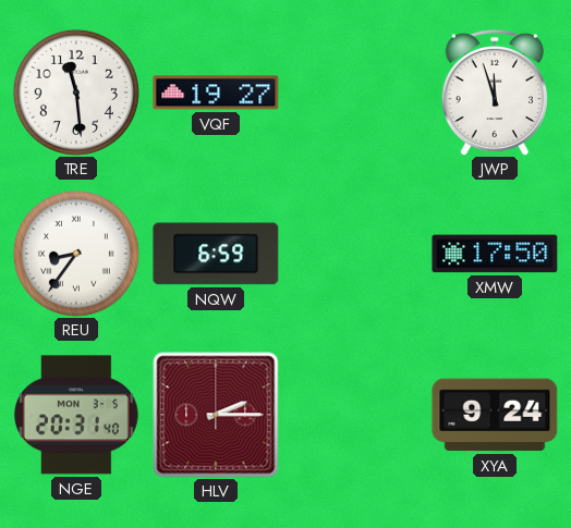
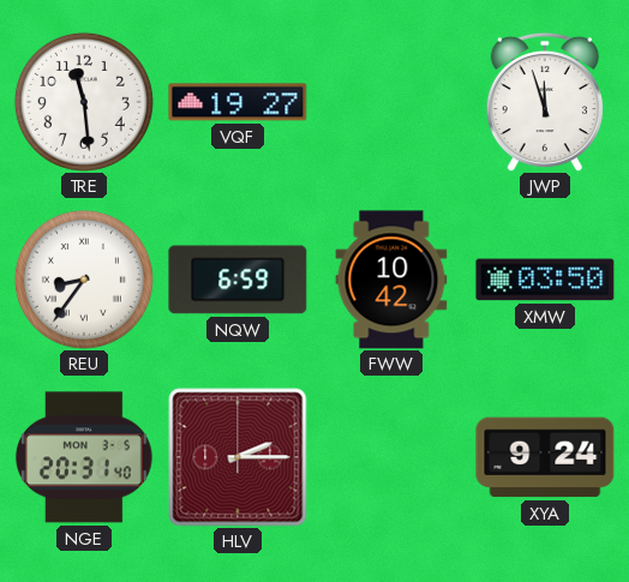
FWW: none -> 10:42
XMW: 17:50 -> 03:50
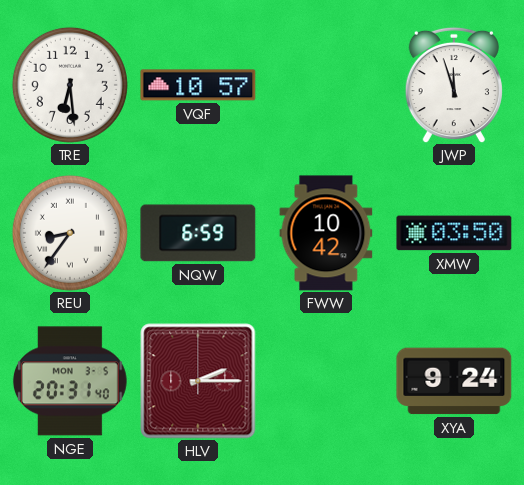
TRE: 11:29 -> 6:29
VQF: 19:27 -> 10:57
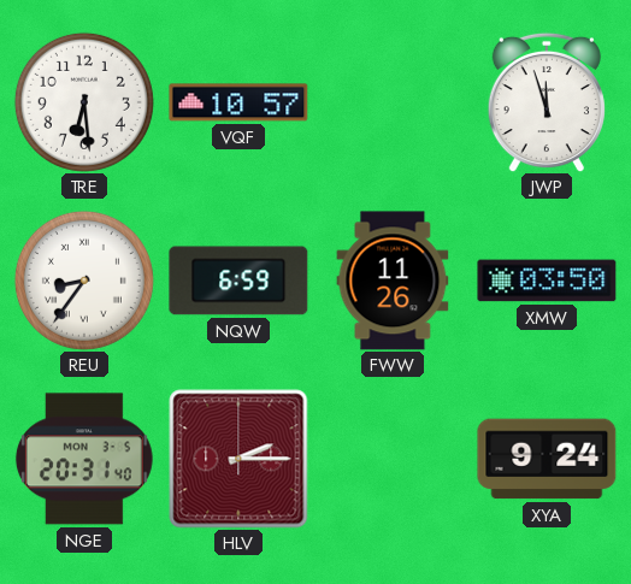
FWW: 10:42 -> 11:26
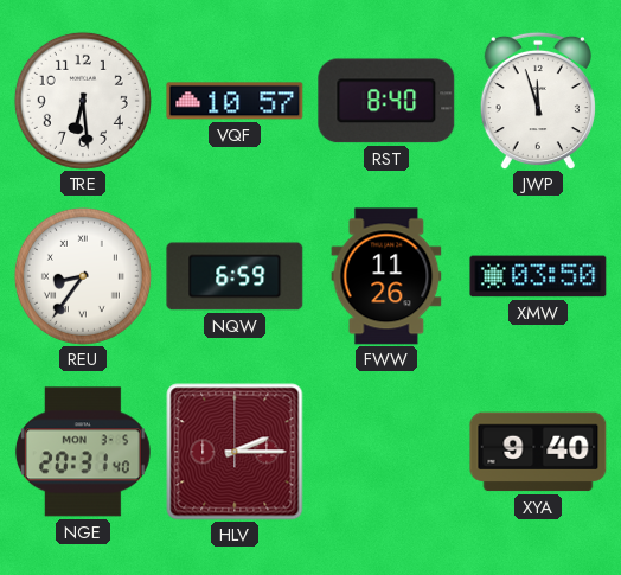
RST: none -> 8:40
XYA: 9:24 -> 9:40
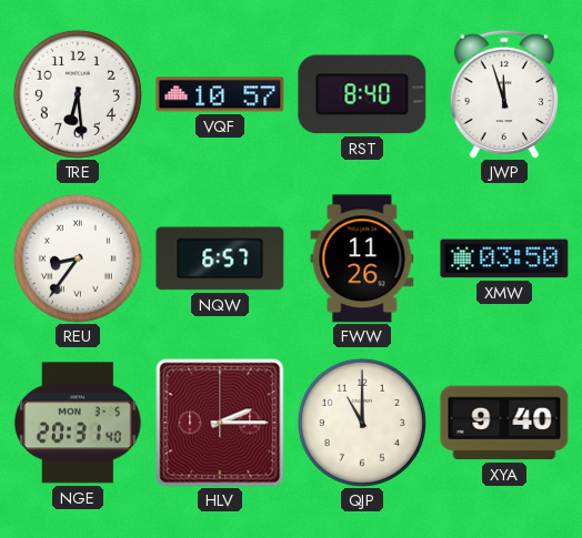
NQW: 6:59 -> 6:57
QJP: none -> 11:00
